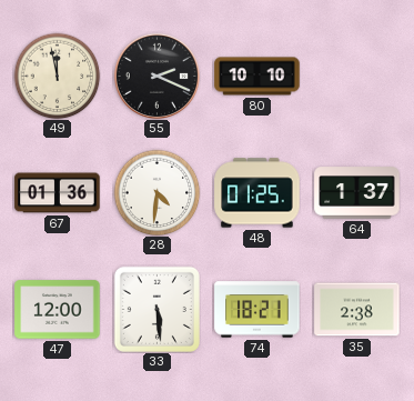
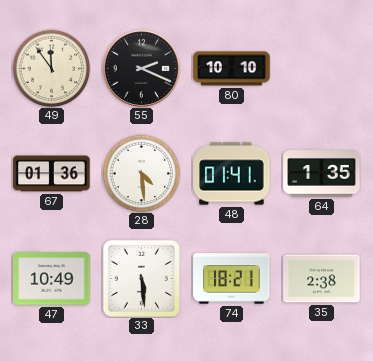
49: 11:58 -> 11:54
28: 4:31 -> 4:29
48: 01:25 -> 01:41
64: 1:37 -> 1:35
47: 12:00 -> 10:49
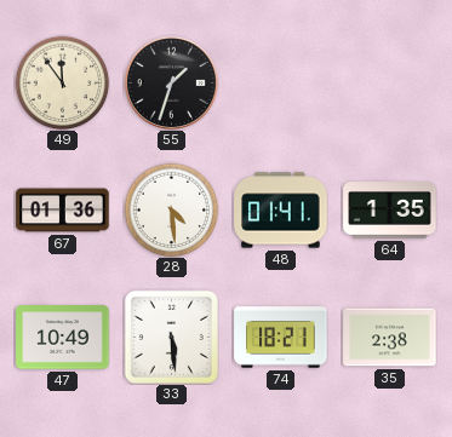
55: 2:19 -> 1:33
80: 10:10 -> none
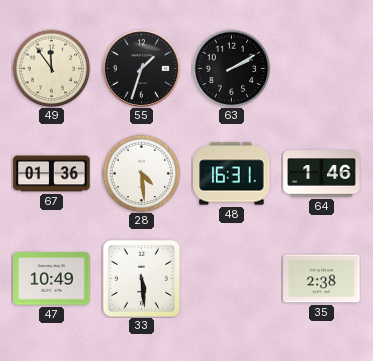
63: none -> 2:10
48: 01:41 -> 16:31
64: 1:35 -> 1:46
74: 18:21 -> none
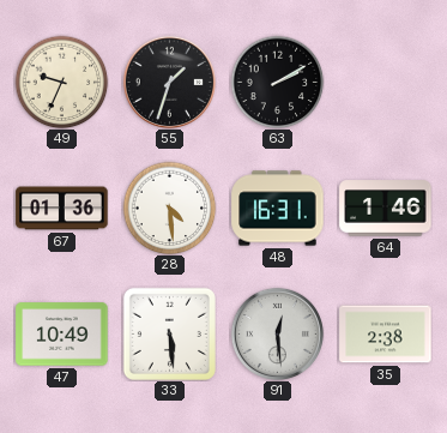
49: 11:54 -> 9:34
91: none -> 12:29
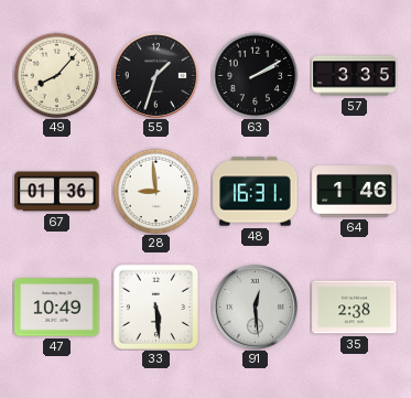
49: 9:34 -> 8:07
57: none -> 3:35
28: 4:29 -> 8:59
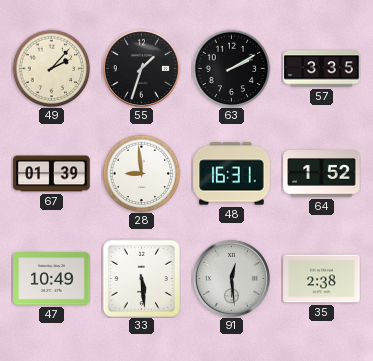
49: 8:07 -> 2:07
67: 01:36 -> 01:39
64: 1:46 -> 1:52
